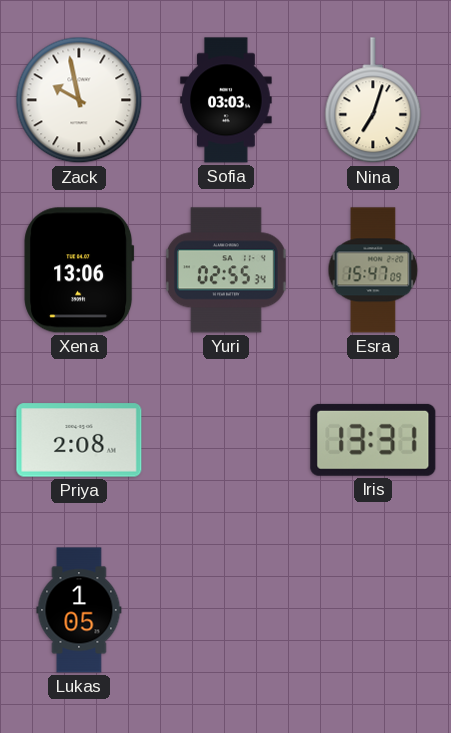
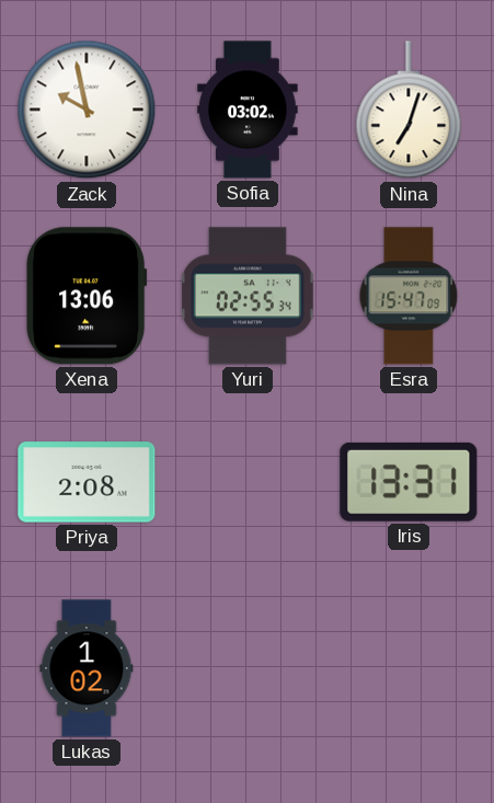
Sofia: 03:03 -> 03:02
Lukas: 1:05 -> 1:02
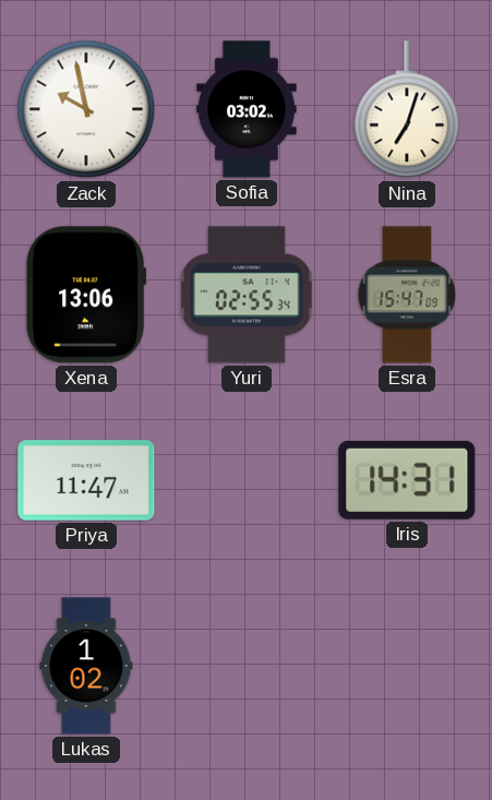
Priya: 2:08 -> 11:47
Iris: 13:31 -> 14:31
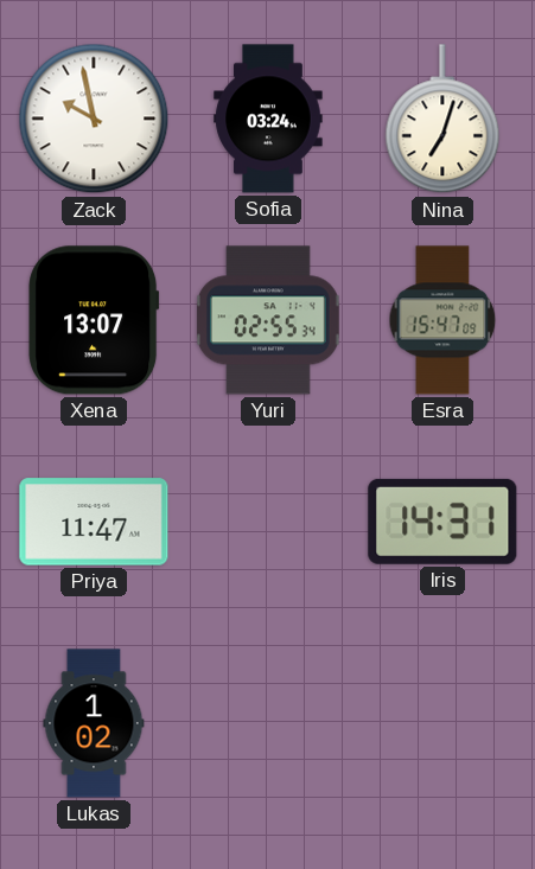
Sofia: 03:02 -> 03:24
Xena: 13:06 -> 13:07
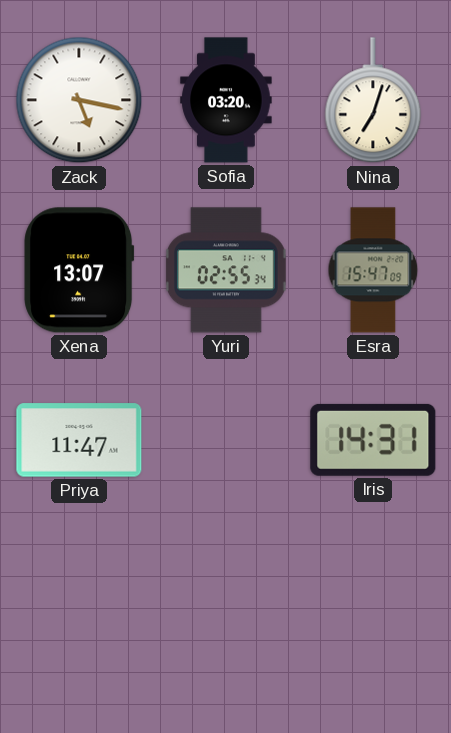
Zack: 9:58 -> 5:17
Sofia: 03:24 -> 03:20
Lukas: 1:02 -> none
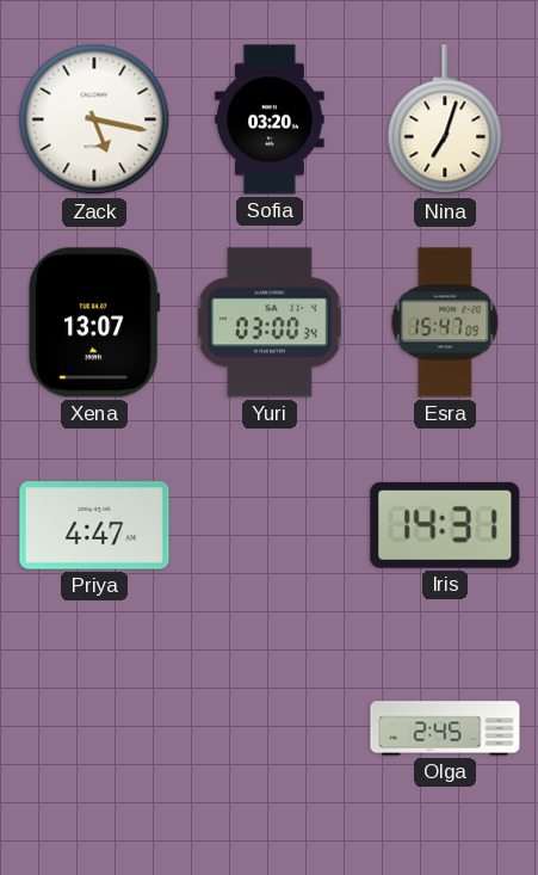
Yuri: 02:55 -> 03:00
Priya: 11:47 -> 4:47
Olga: none -> 2:45
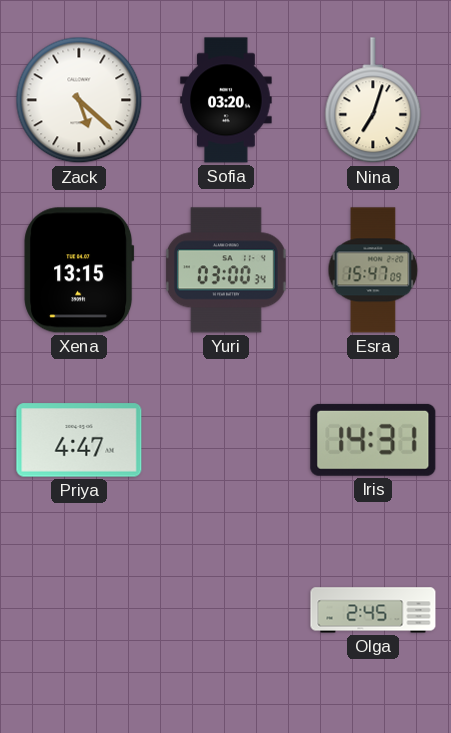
Zack: 5:17 -> 5:22
Xena: 13:07 -> 13:15
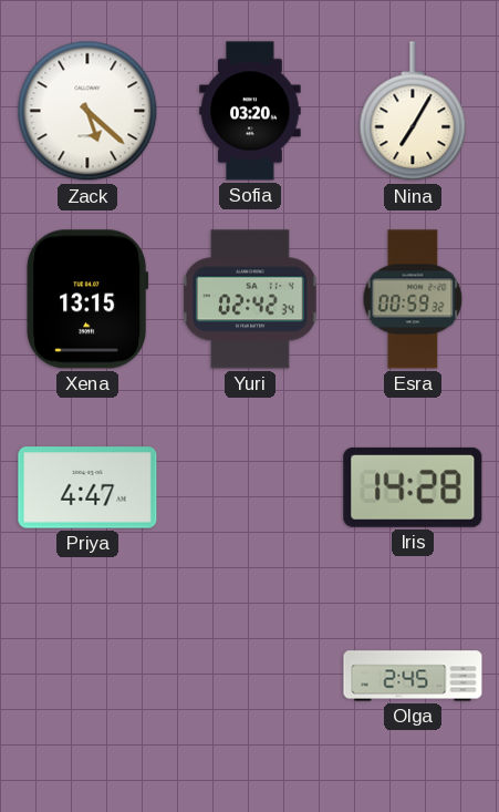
Nina: 7:03 -> 7:05
Yuri: 03:00 -> 02:42
Esra: 15:47 -> 00:59
Iris: 14:31 -> 14:28
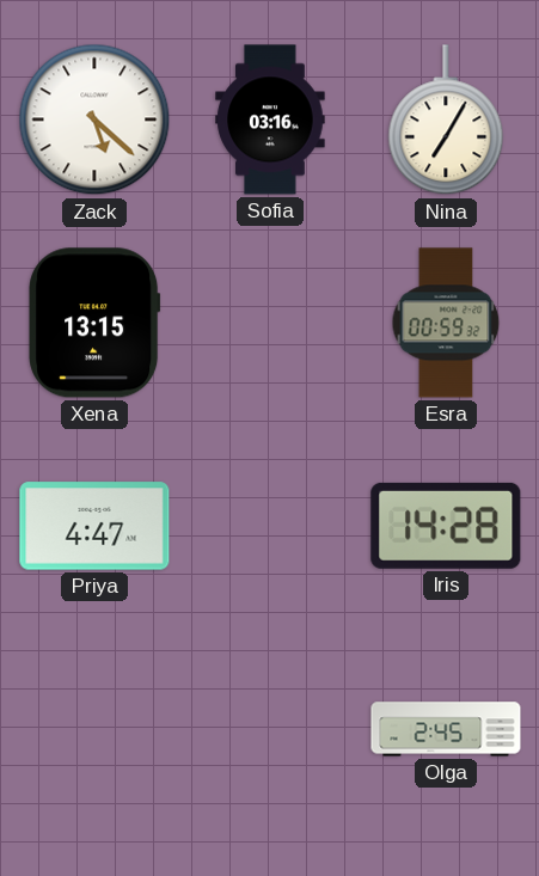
Sofia: 03:20 -> 03:16
Yuri: 02:42 -> none
